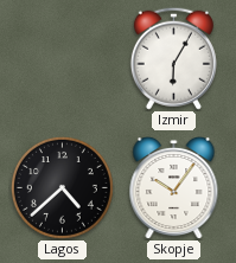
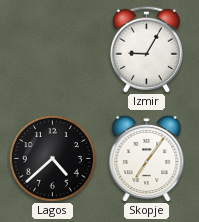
Izmir: 6:05 -> 9:05
Skopje: 10:06 -> 7:06
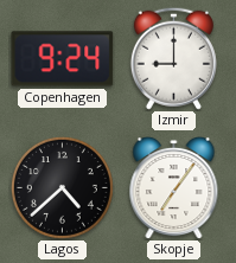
Copenhagen: none -> 9:24
Izmir: 9:05 -> 9:00
